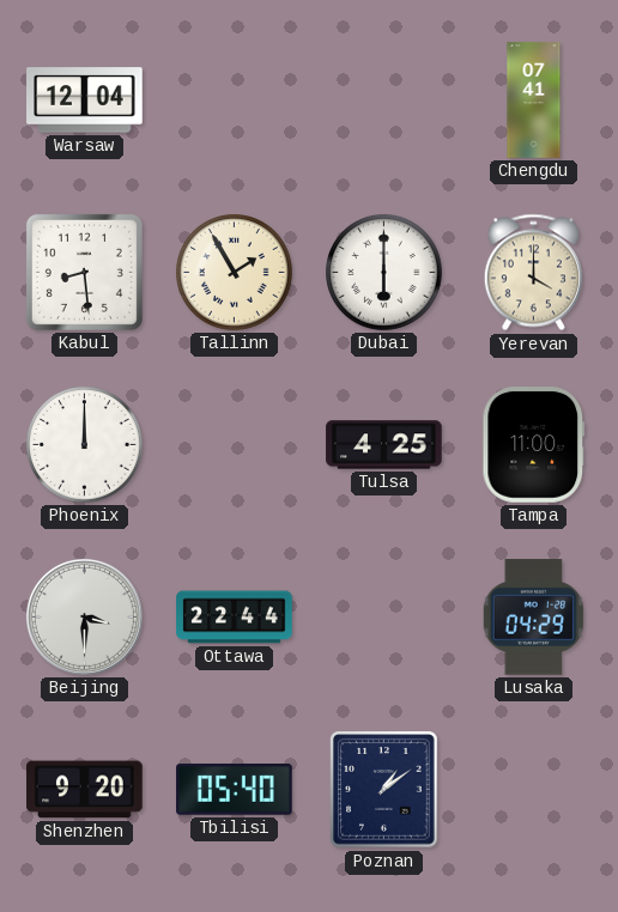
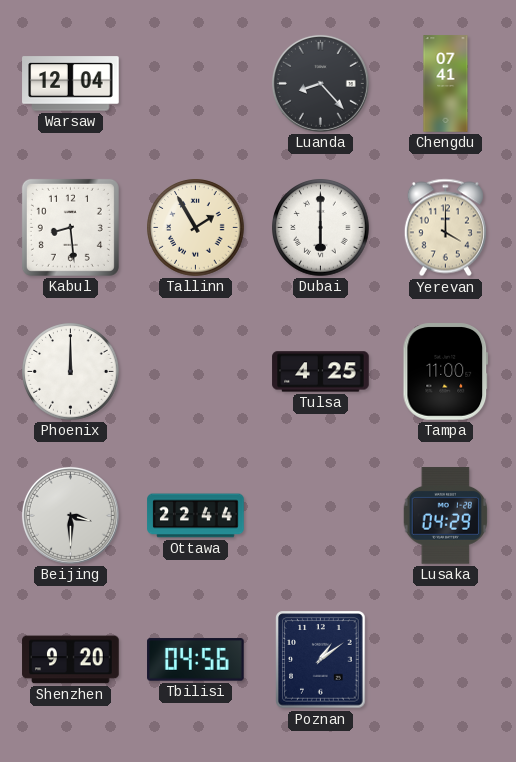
Luanda: none -> 8:23
Tbilisi: 05:40 -> 04:56
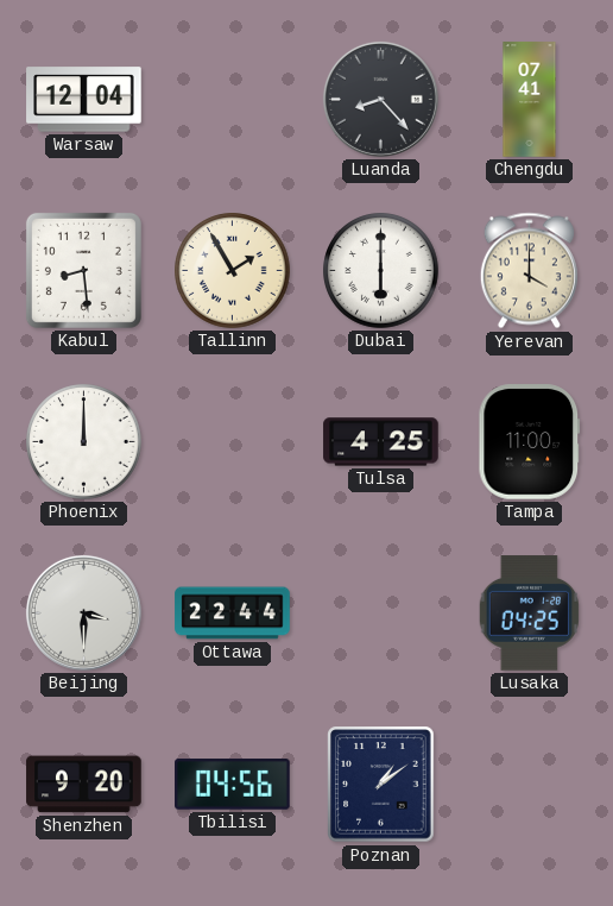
Lusaka: 04:29 -> 04:25
